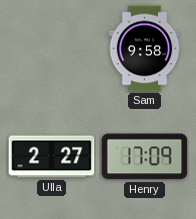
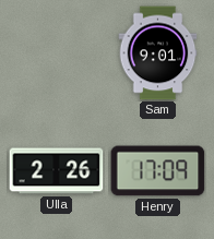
Sam: 9:58 -> 9:01
Ulla: 2:27 -> 2:26
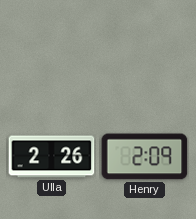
Sam: 9:01 -> none
Henry: 17:09 -> 2:09
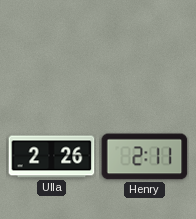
Henry: 2:09 -> 2:11
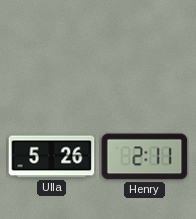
Ulla: 2:26 -> 5:26
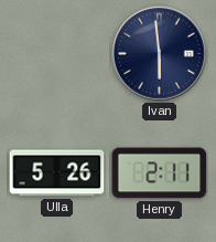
Ivan: none -> 5:59
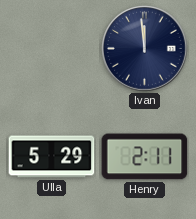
Ivan: 5:59 -> 11:59
Ulla: 5:26 -> 5:29
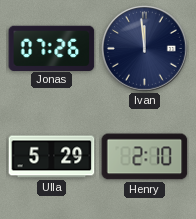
Jonas: none -> 07:26
Henry: 2:11 -> 2:10
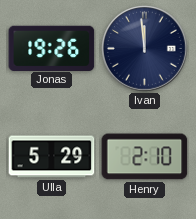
Jonas: 07:26 -> 19:26
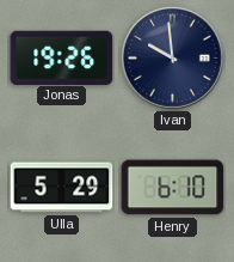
Ivan: 11:59 -> 9:59
Henry: 2:10 -> 6:10
